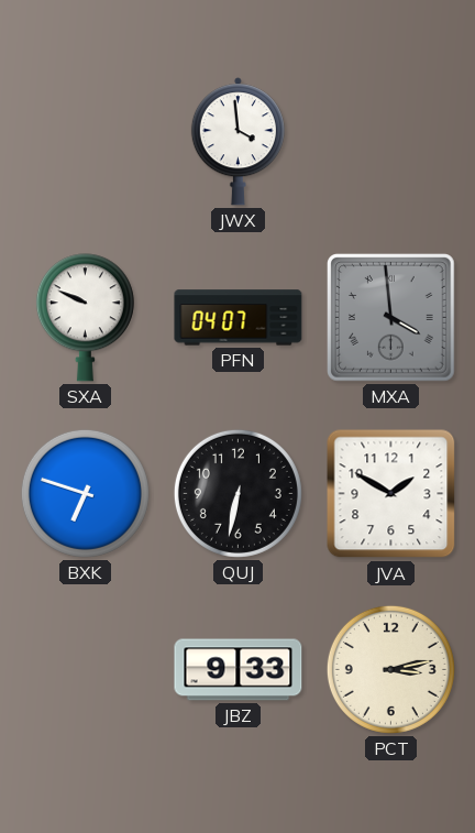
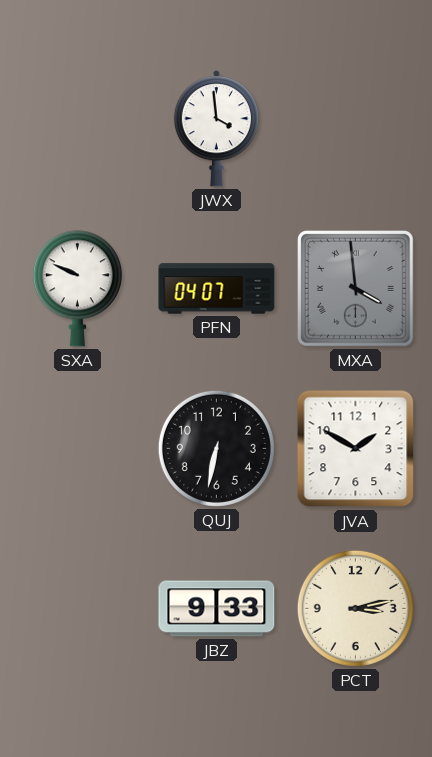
BXK: 6:48 -> none
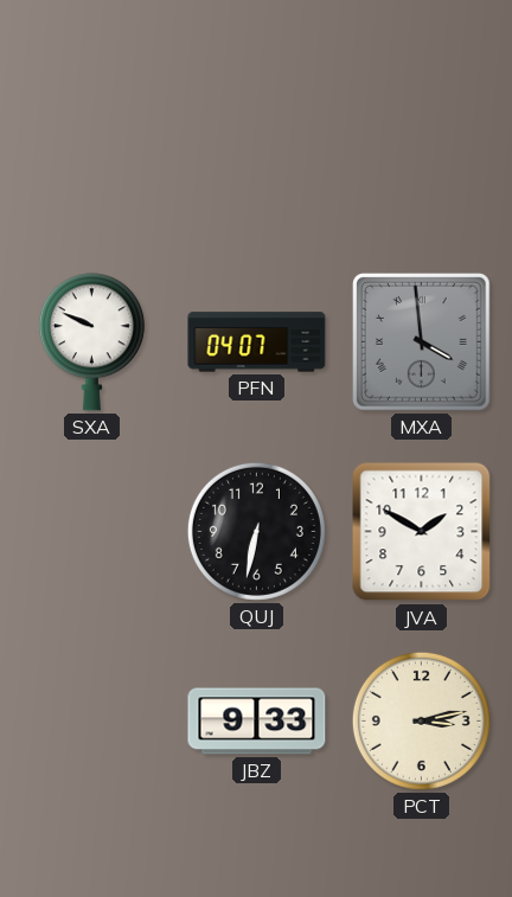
JWX: 3:59 -> none
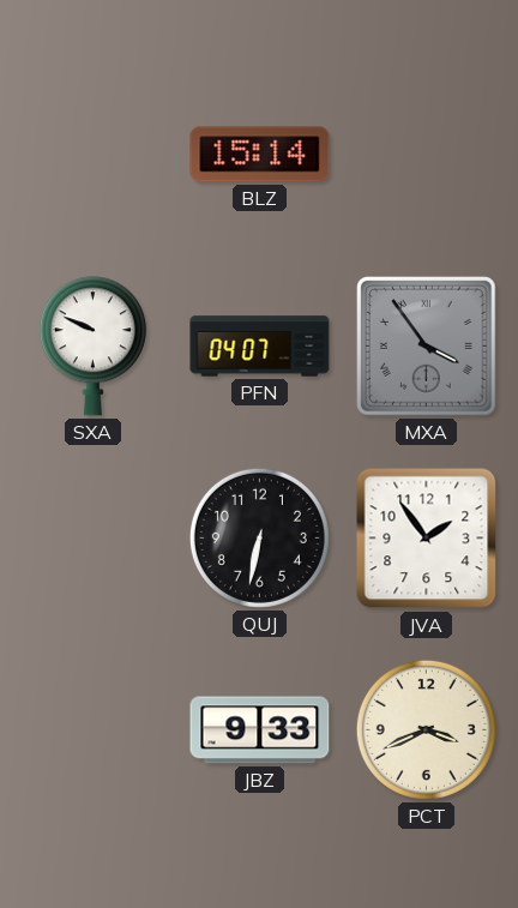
BLZ: none -> 15:14
MXA: 3:59 -> 3:54
JVA: 1:50 -> 1:54
PCT: 3:13 -> 3:41
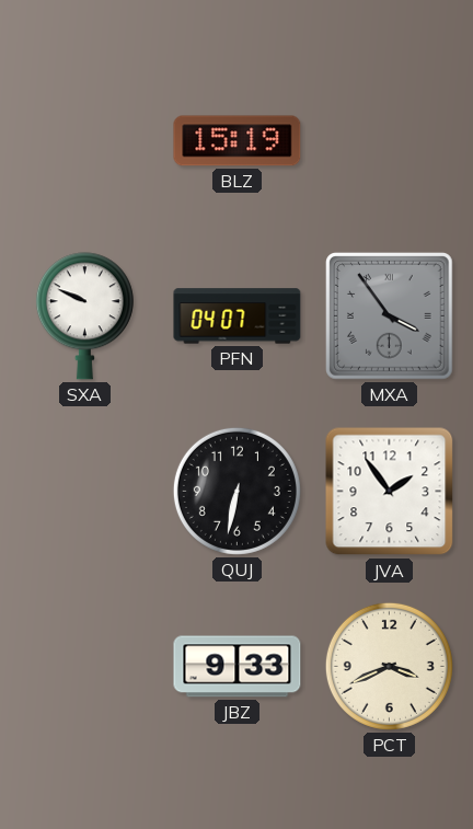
BLZ: 15:14 -> 15:19
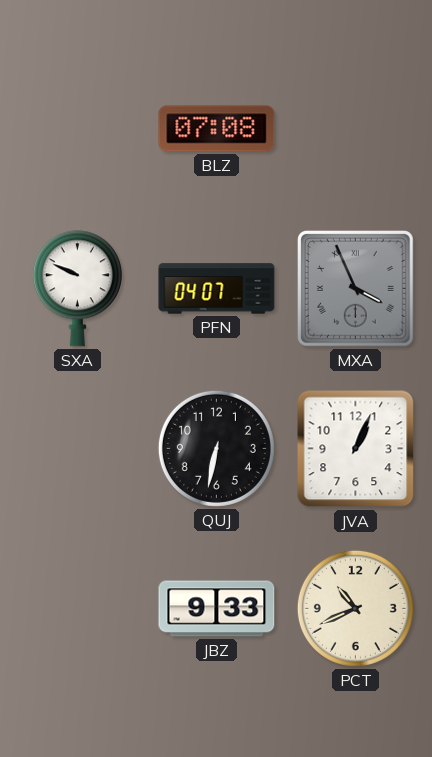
BLZ: 15:19 -> 07:08
MXA: 3:54 -> 3:56
JVA: 1:54 -> 1:04
PCT: 3:41 -> 10:41
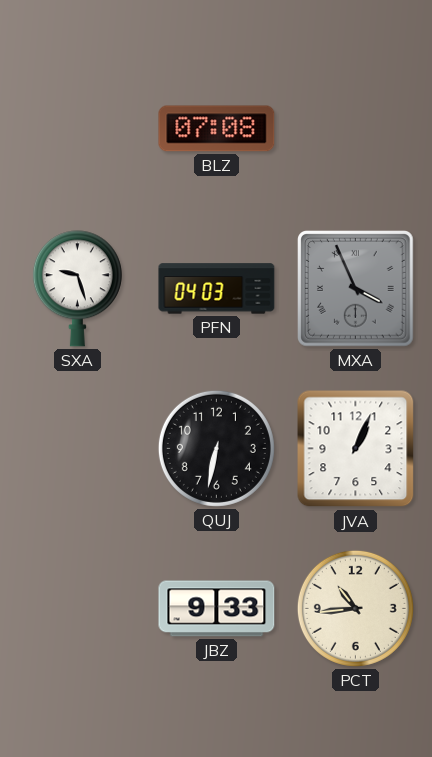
SXA: 9:49 -> 9:27
PFN: 04:07 -> 04:03
PCT: 10:41 -> 10:44
